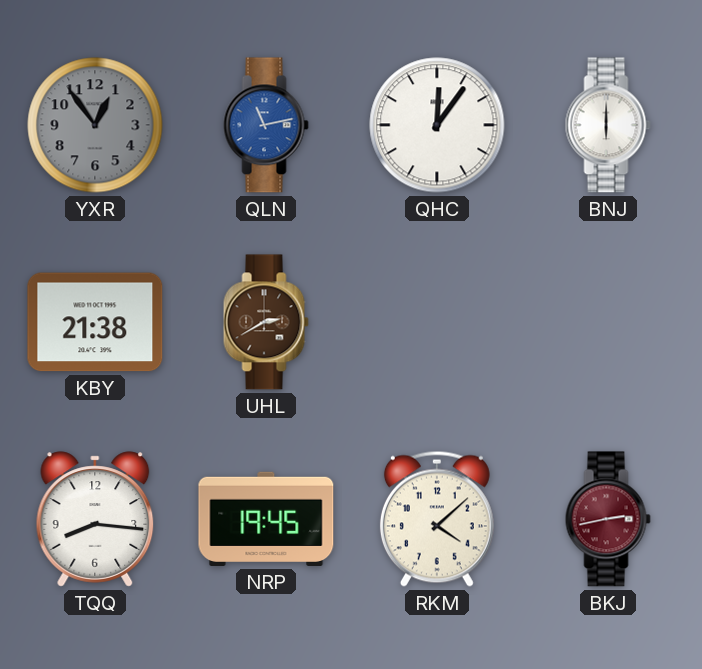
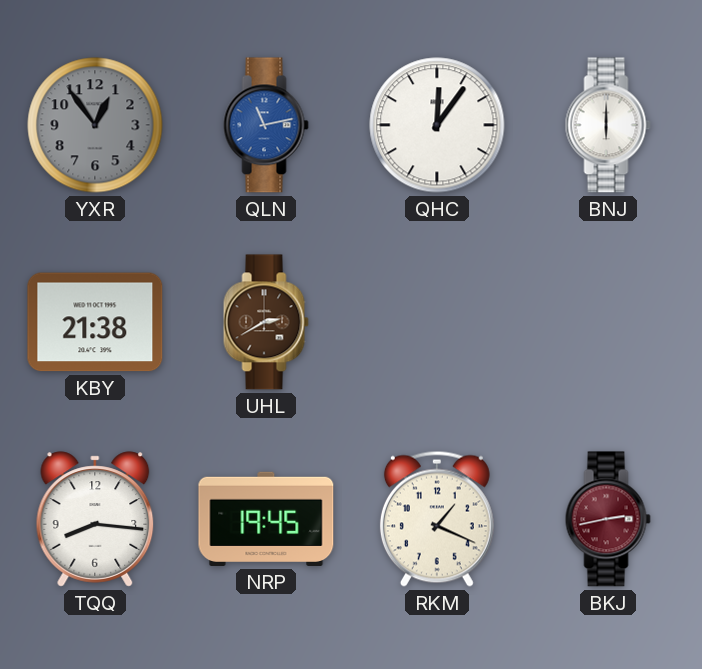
RKM: 4:08 -> 1:19
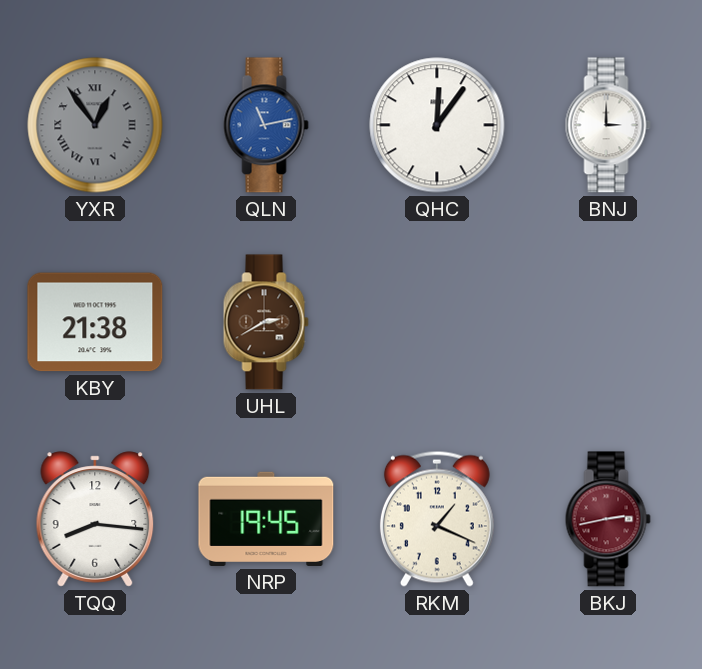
YXR numerals: Arabic -> Roman
BNJ: 6:00 -> 3:00
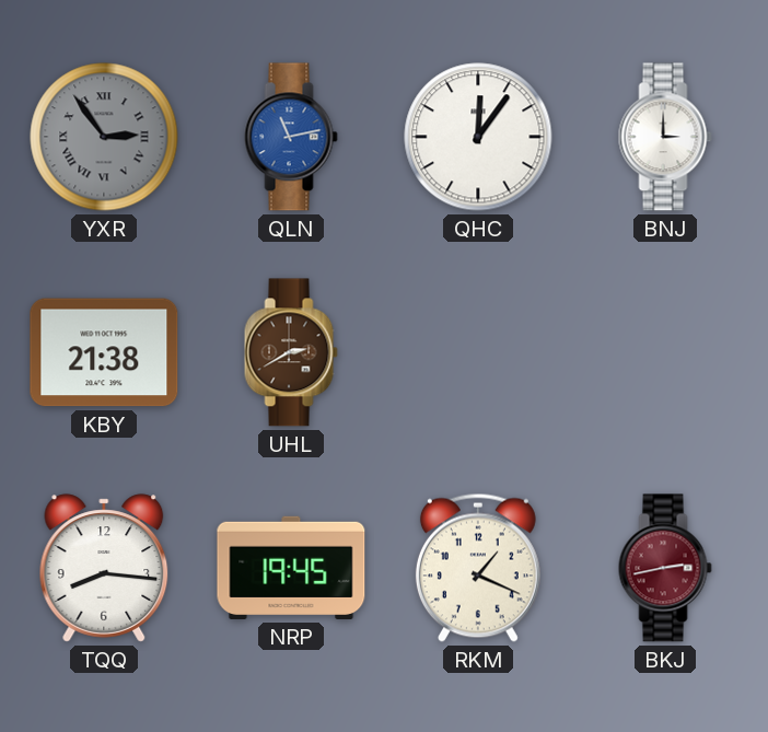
YXR: 12:54 -> 2:54
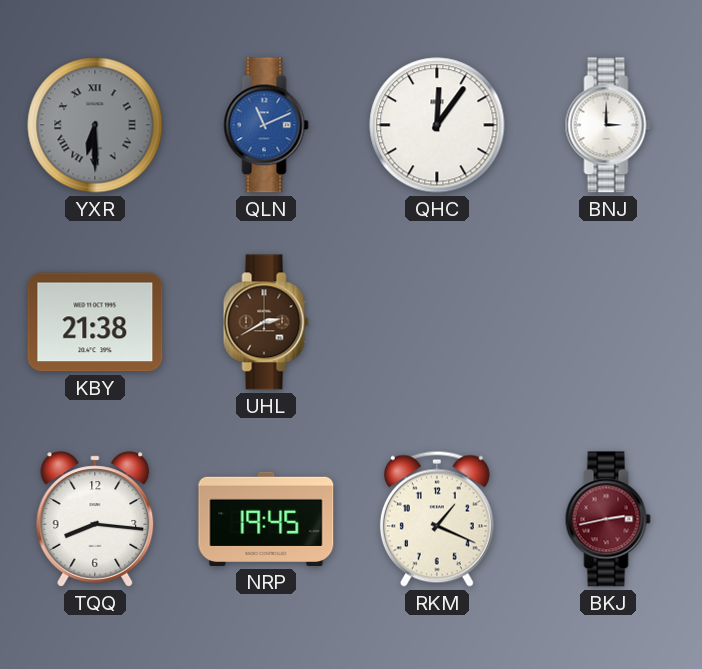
YXR: 2:54 -> 6:30
QLN: 11:13 -> 11:11
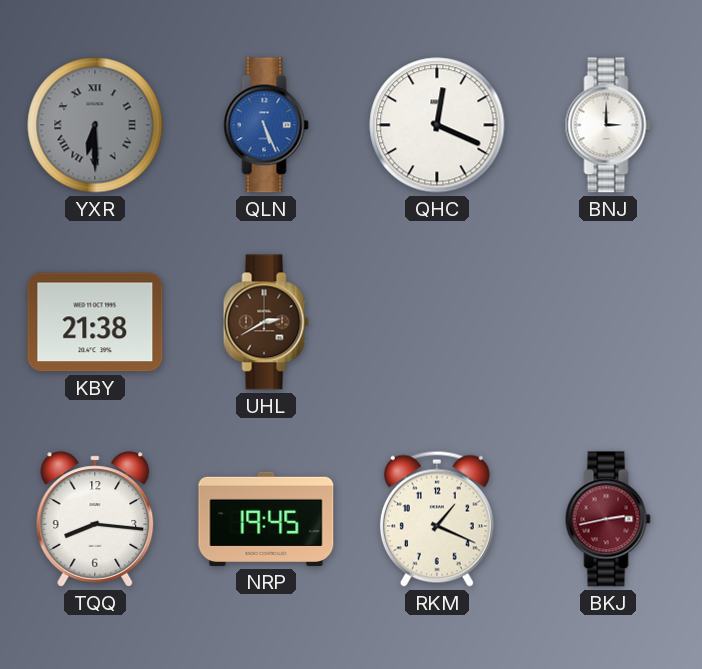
QLN: 11:11 -> 5:26
QHC: 12:06 -> 12:19
